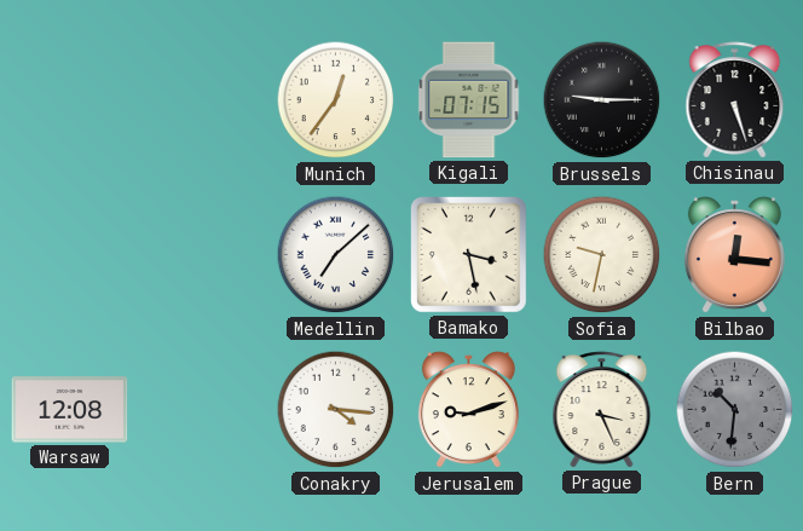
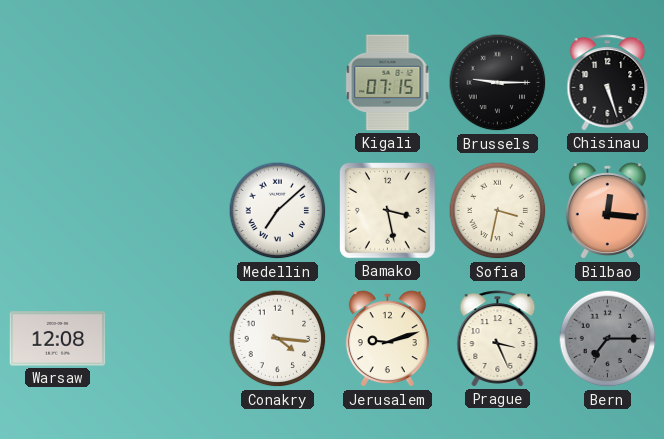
Munich: 12:36 -> none
Sofia: 9:32 -> 3:32
Bern: 10:31 -> 7:15
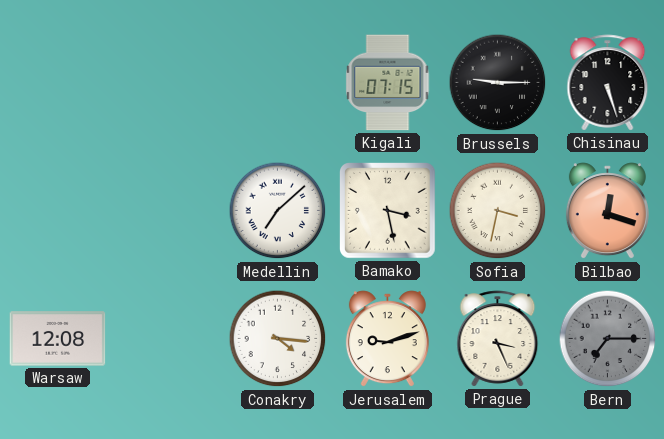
Bilbao: 12:16 -> 12:18
